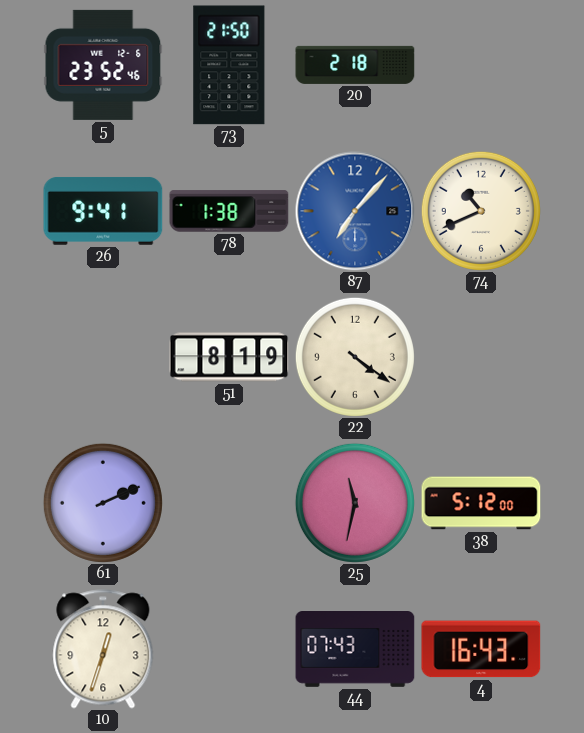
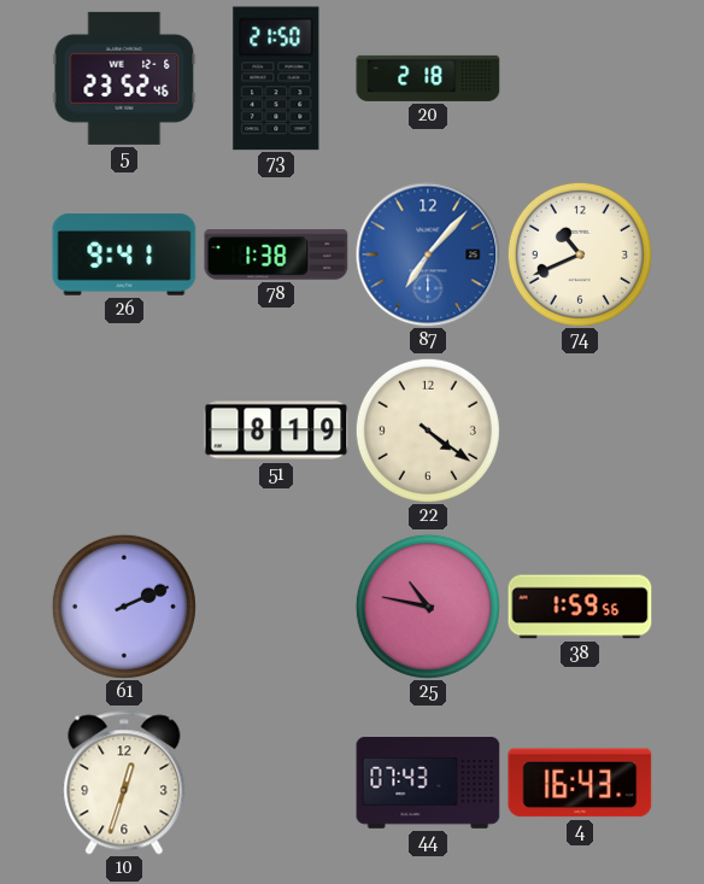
25: 11:32 -> 10:47
38: 5:12 -> 1:59
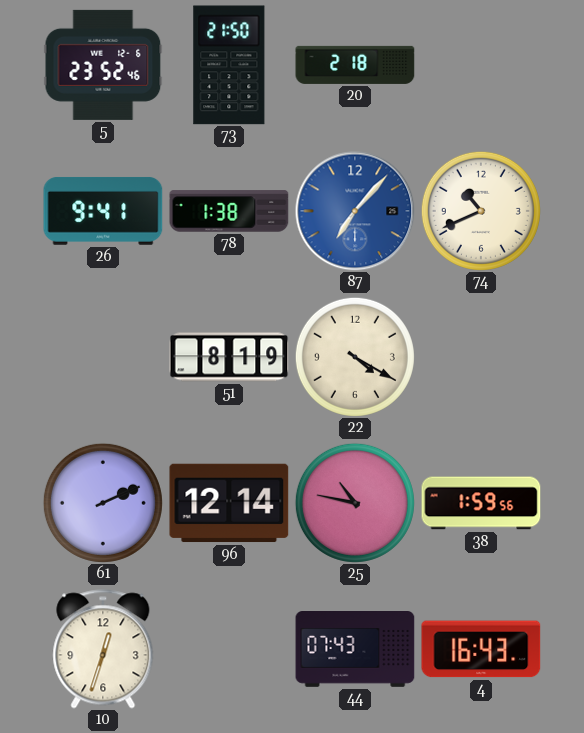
22: 4:21 -> 4:20
96: none -> 12:14
